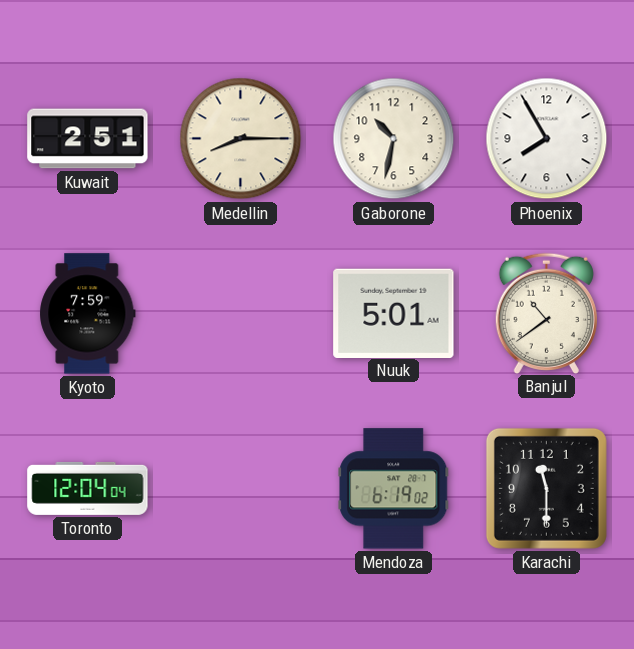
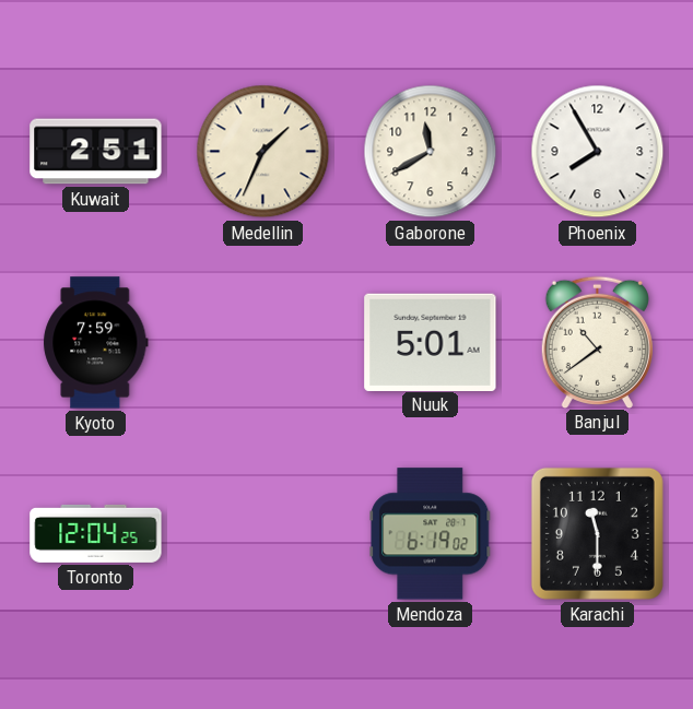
Medellin: 8:15 -> 1:34
Gaborone: 10:32 -> 11:40
Toronto: 12:04:04 -> 12:04:25
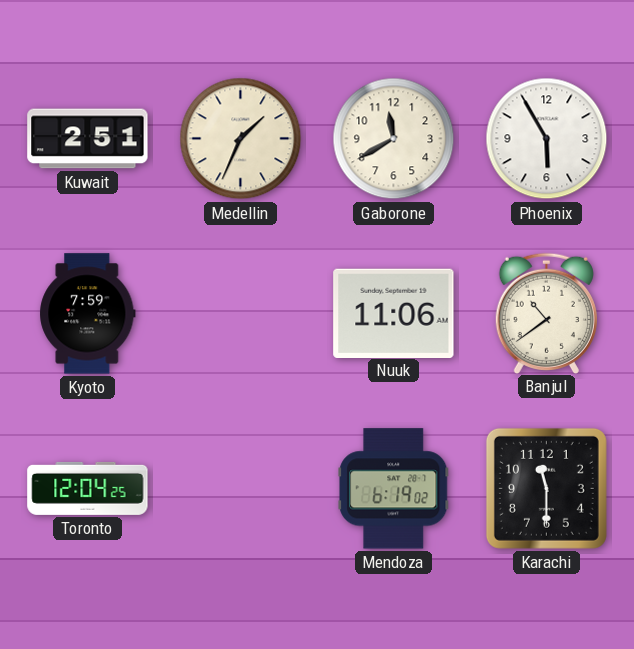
Phoenix: 7:55 -> 5:55
Nuuk: 5:01 -> 11:06
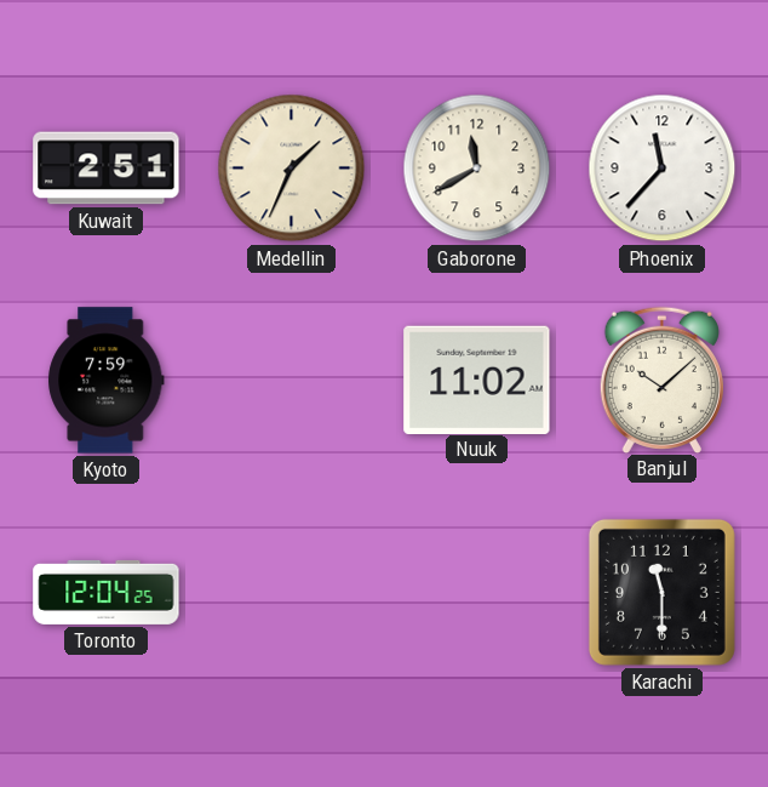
Phoenix: 5:55 -> 11:37
Nuuk: 11:06 -> 11:02
Banjul: 10:39 -> 10:08
Mendoza: 6:19 -> none
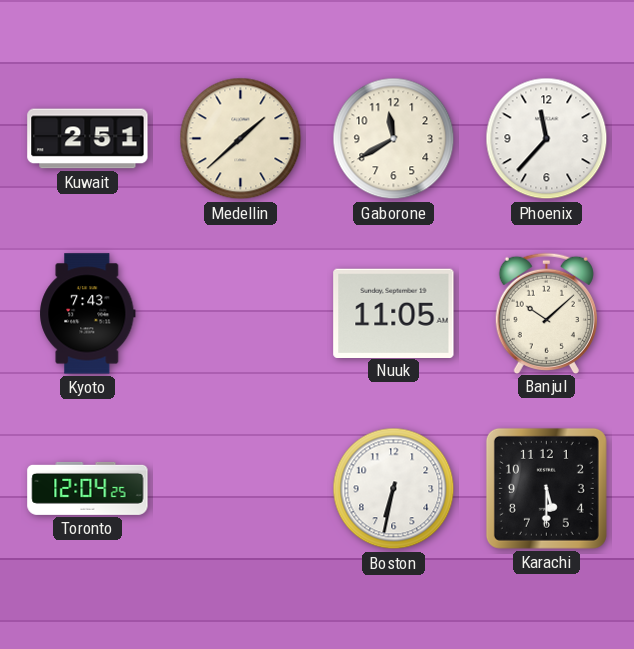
Medellin: 1:34 -> 1:38
Kyoto: 7:59 -> 7:43
Nuuk: 11:02 -> 11:05
Boston: none -> 6:32
Karachi: 11:30 -> 5:30
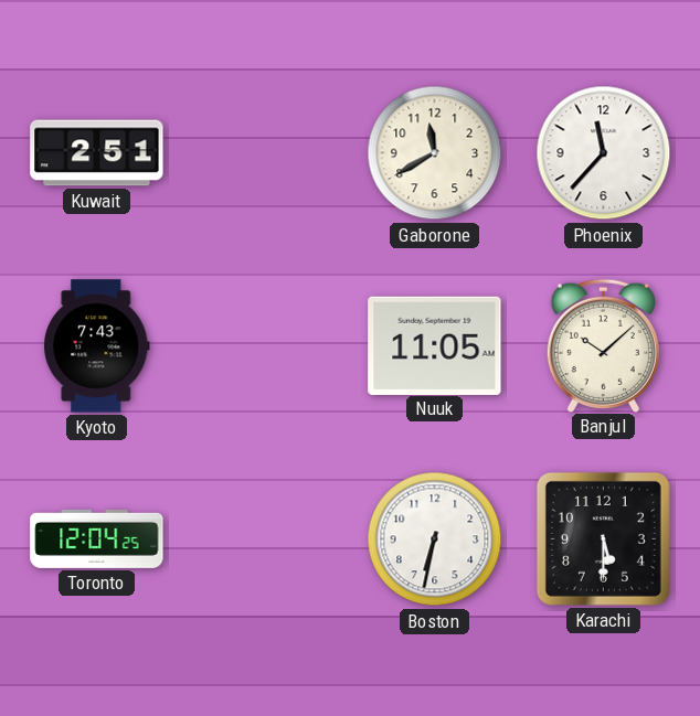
Medellin: 1:38 -> none
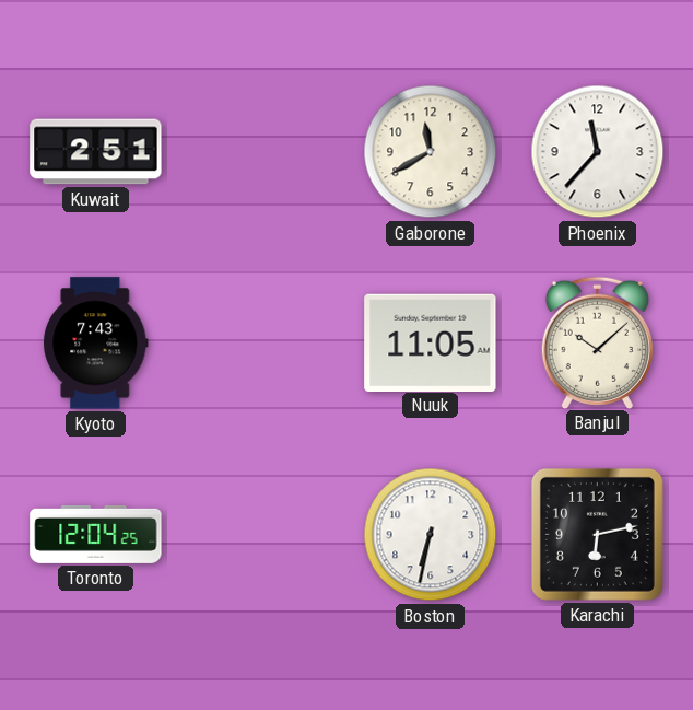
Karachi: 5:30 -> 6:13
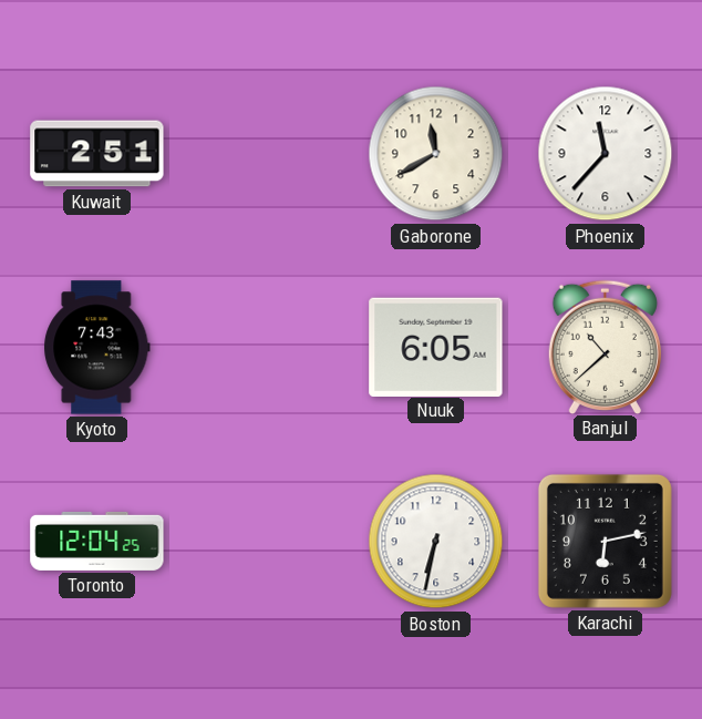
Nuuk: 11:05 -> 6:05
Banjul: 10:08 -> 10:38
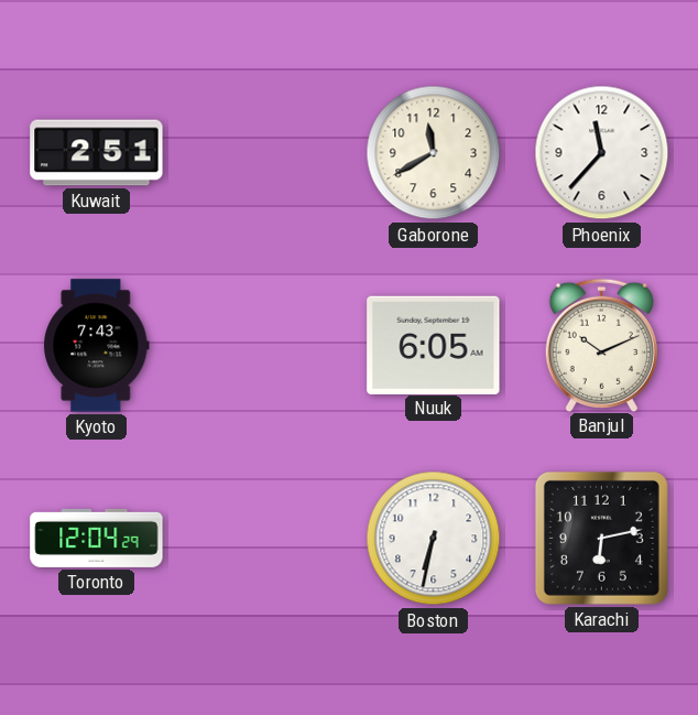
Banjul: 10:38 -> 10:11
Toronto: 12:04:25 -> 12:04:29
